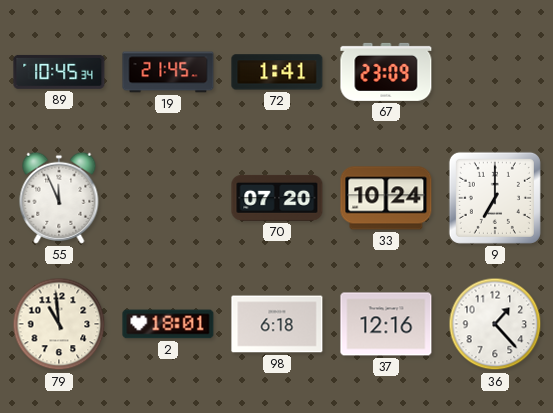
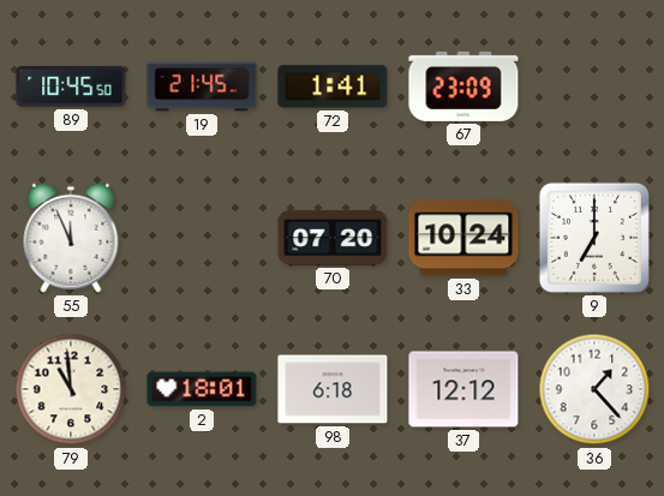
89: 10:45:34 -> 10:45:50
37: 12:16 -> 12:12
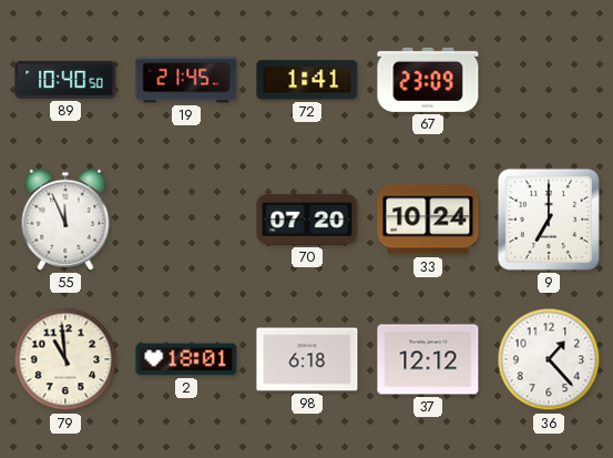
89: 10:45 -> 10:40
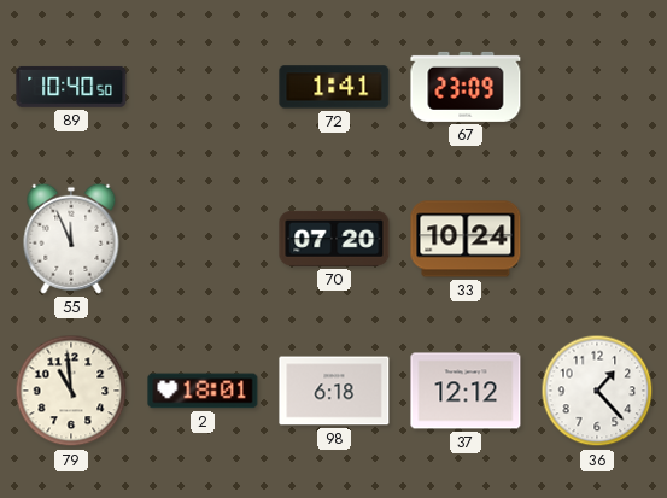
19: 21:45 -> none
9: 7:00 -> none
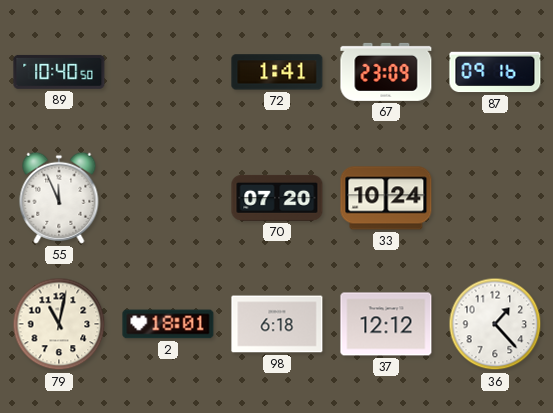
87: none -> 09:16
79: 10:59 -> 11:02
